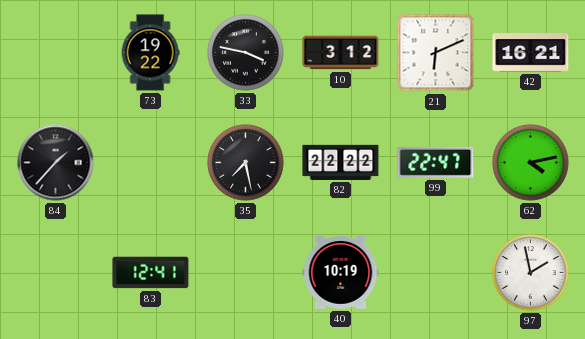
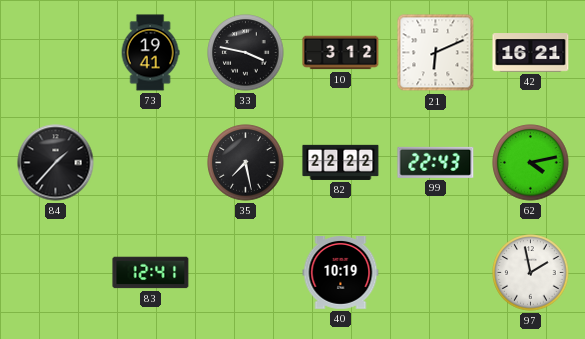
73: 19:22 -> 19:41
99: 22:47 -> 22:43
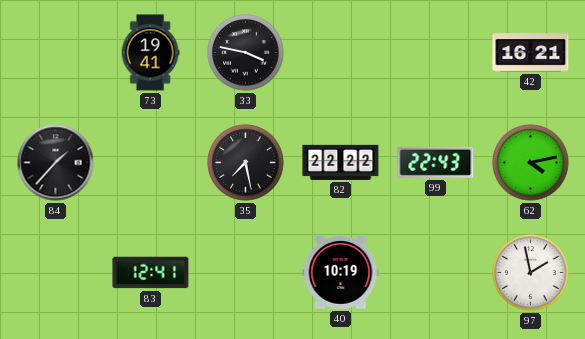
10: 3:12 -> none
21: 6:11 -> none
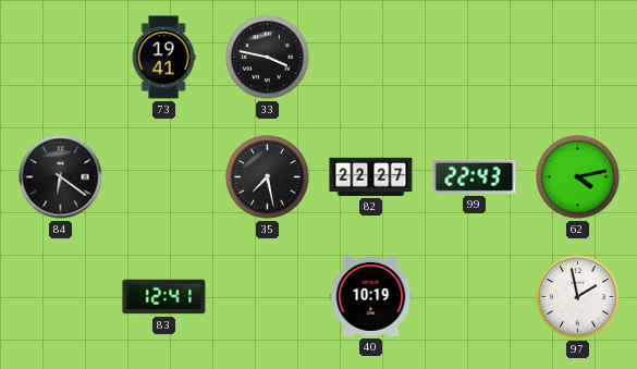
42: 16:21 -> none
84: 1:37 -> 6:21
82: 22:22 -> 22:27
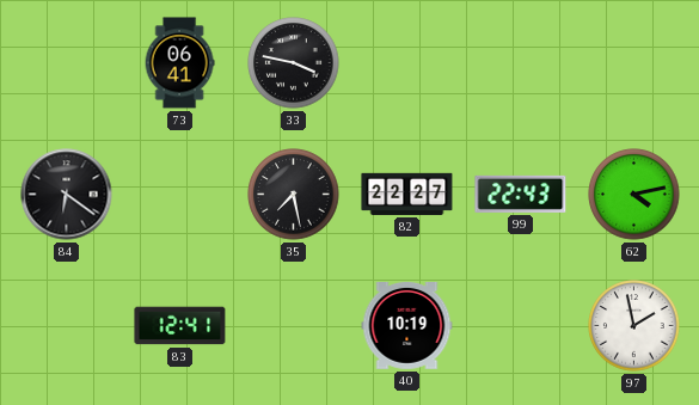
73: 19:41 -> 06:41
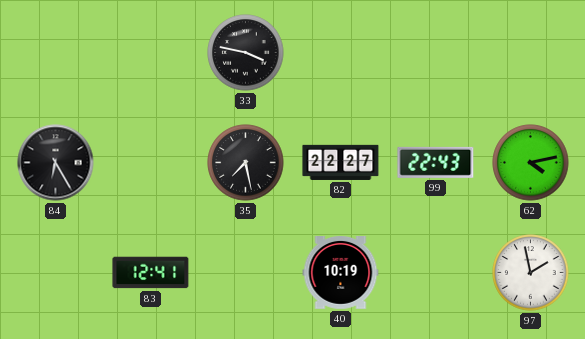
73: 06:41 -> none
84: 6:21 -> 6:25
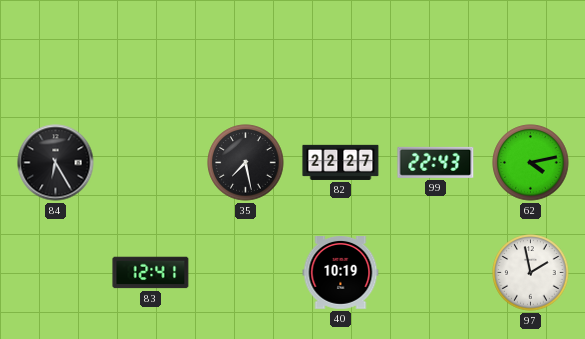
33: 3:47 -> none
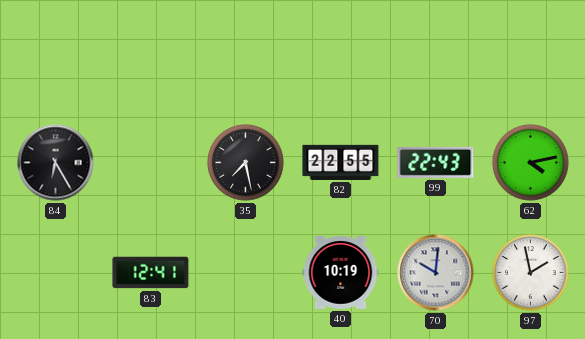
82: 22:27 -> 22:55
70: none -> 10:01
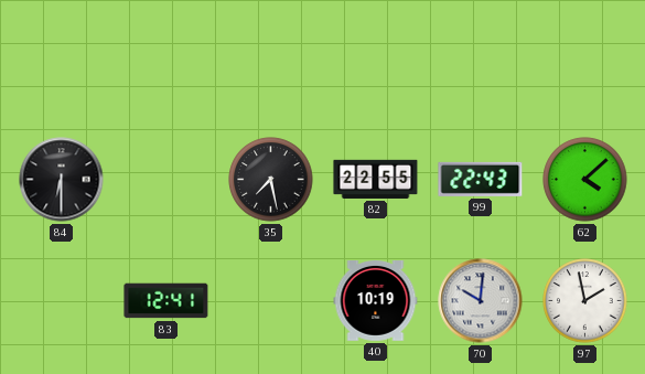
84: 6:25 -> 6:30
62: 4:13 -> 4:08
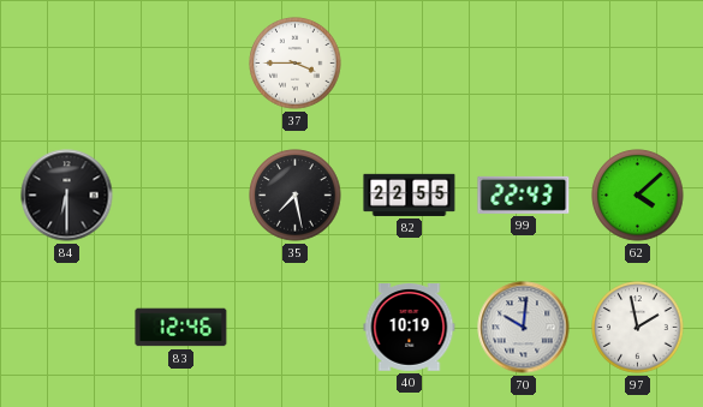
37: none -> 3:45
83: 12:41 -> 12:46
